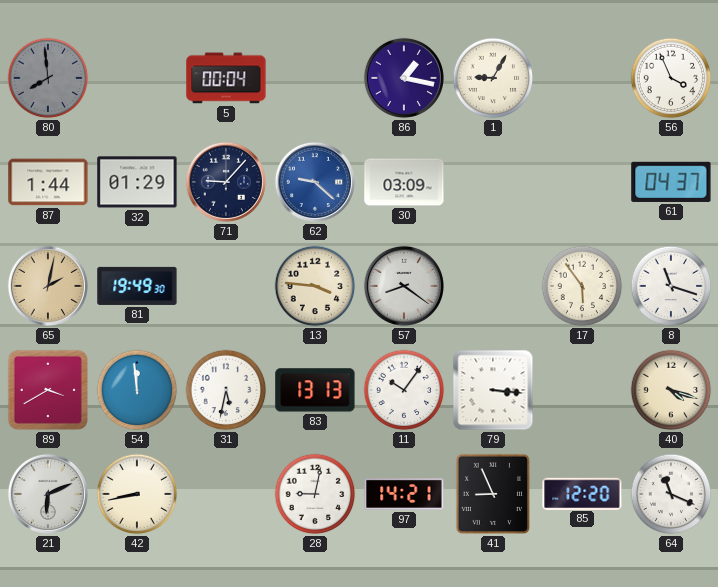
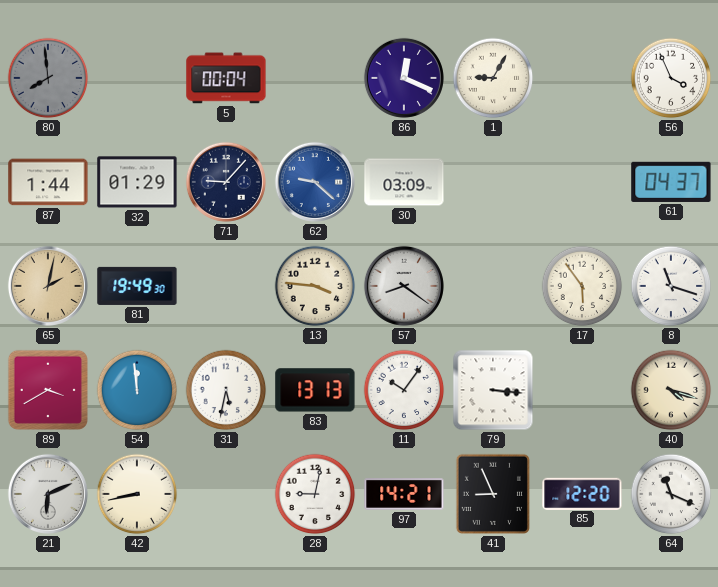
86: 1:17 -> 12:19
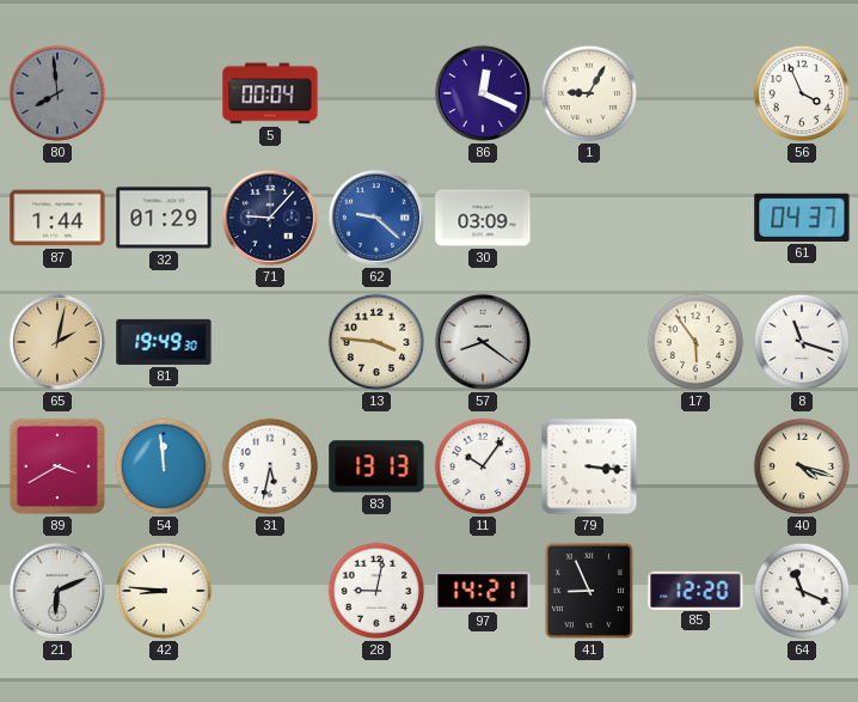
42: 8:43 -> 8:46
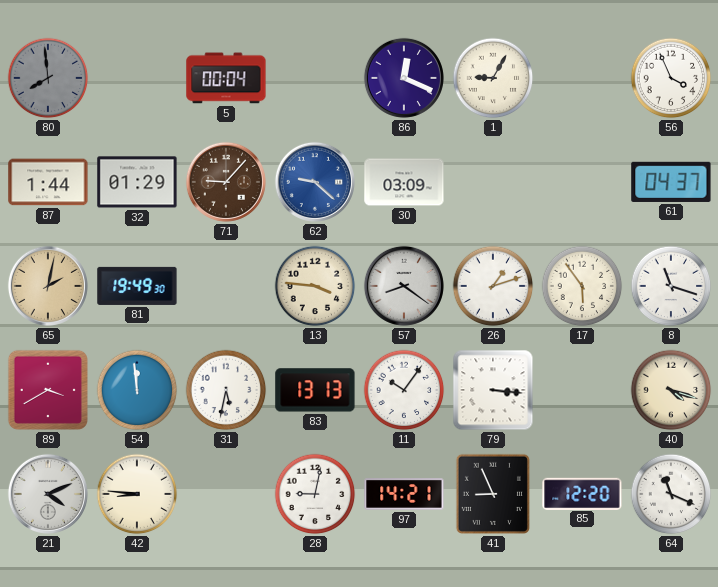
71 dial: navy -> brown
26: none -> 1:12
21: 6:11 -> 4:11
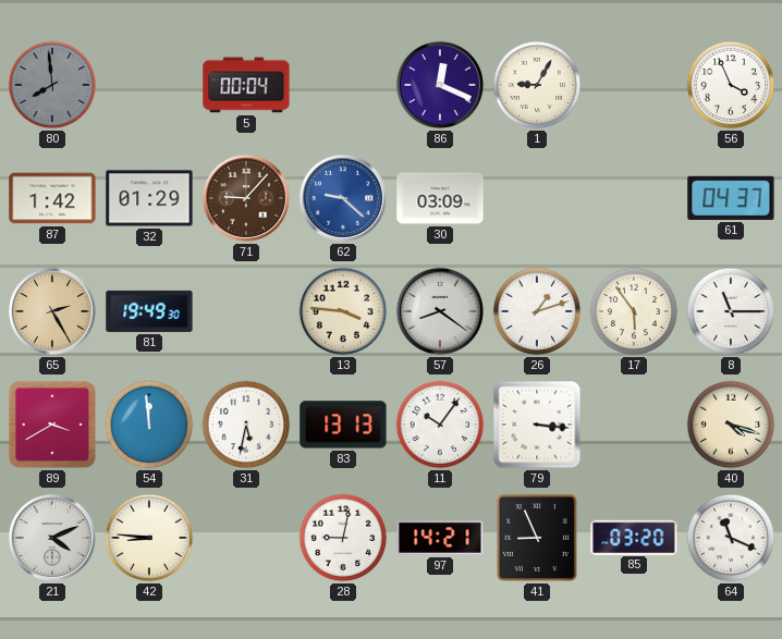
87: 1:44 -> 1:42
65: 2:02 -> 2:25
8: 11:18 -> 11:15
85: 12:20 -> 03:20
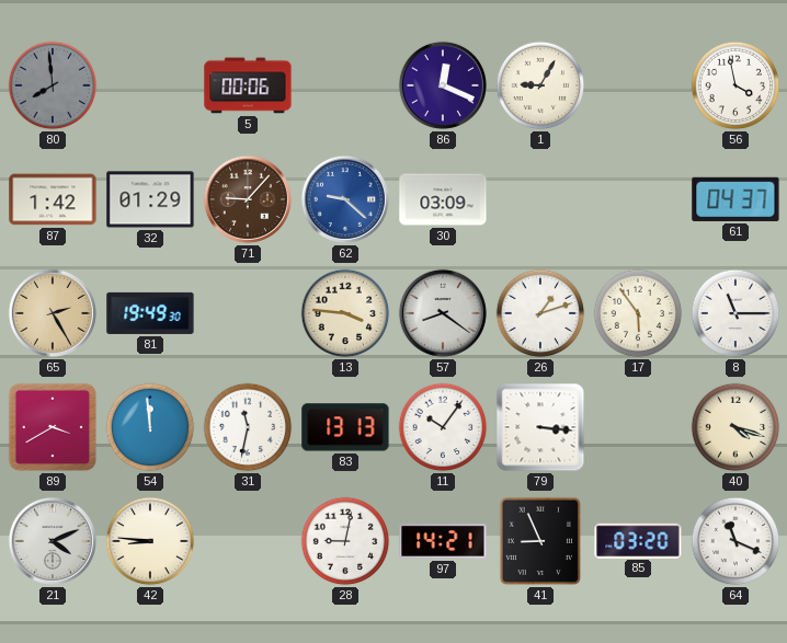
5: 00:04 -> 00:06
56: 3:56 -> 3:58
31: 5:32 -> 11:32
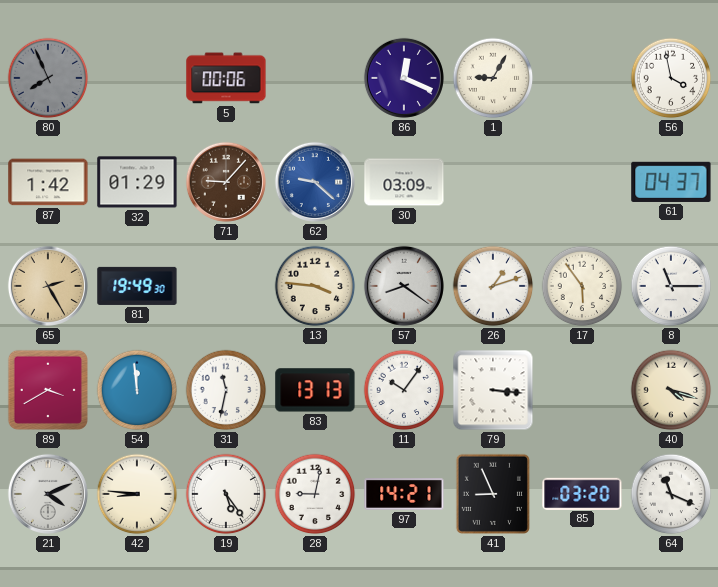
80: 7:59 -> 7:56
19: none -> 5:24
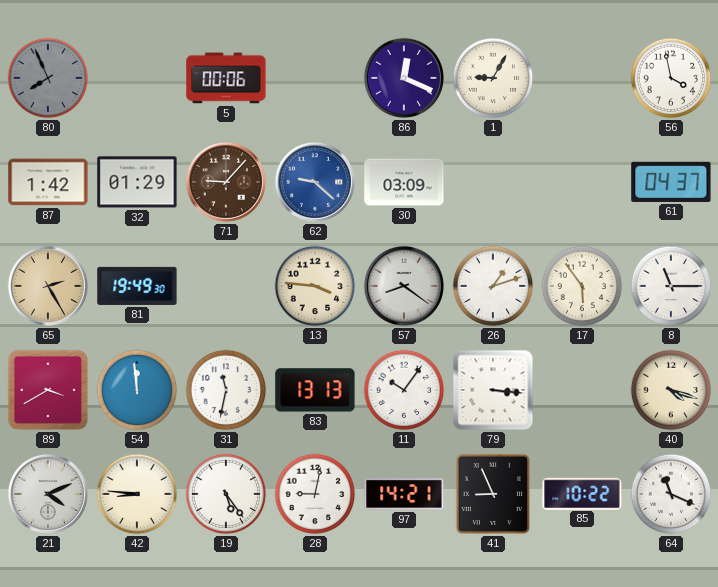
85: 03:20 -> 10:22
